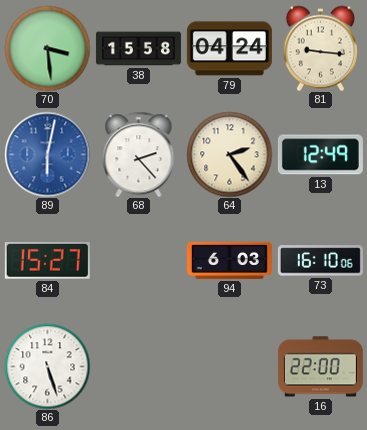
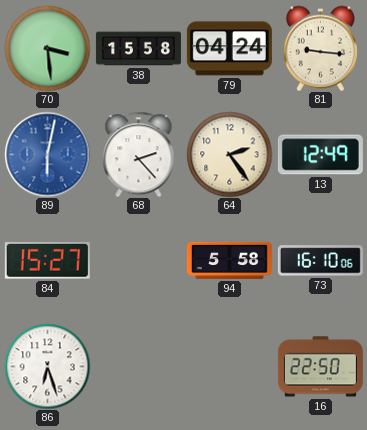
94: 6:03 -> 5:58
86: 5:27 -> 6:27
16: 22:00 -> 22:50
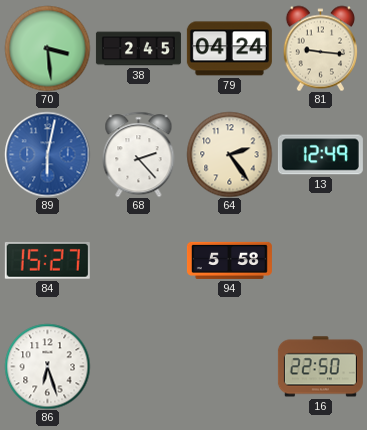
38: 15:58 -> 2:45
73: 16:10 -> none
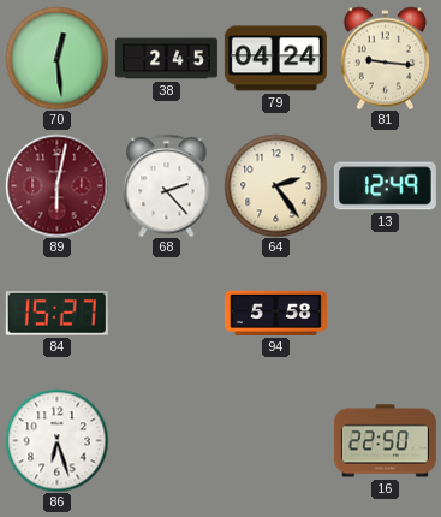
70: 3:29 -> 12:29
89 dial: blue -> burgundy
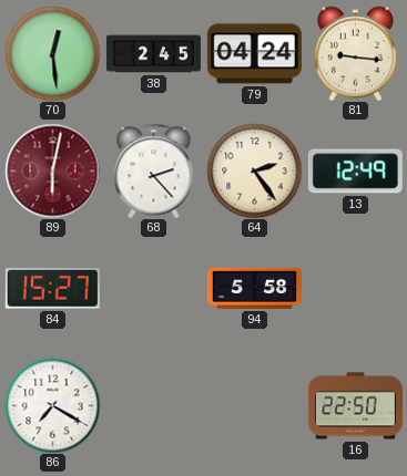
86: 6:27 -> 7:20
